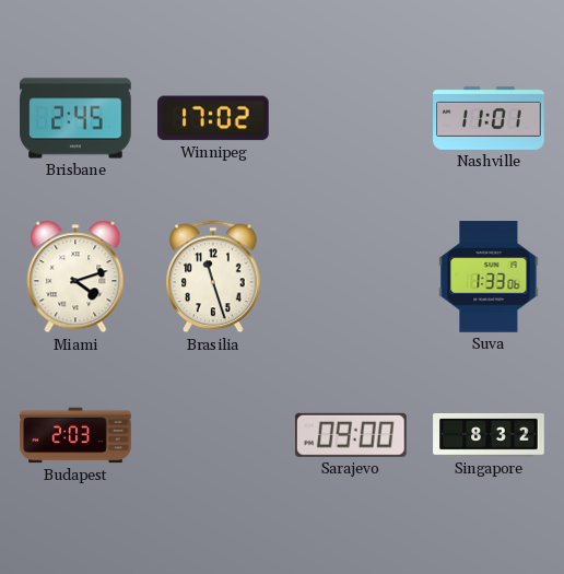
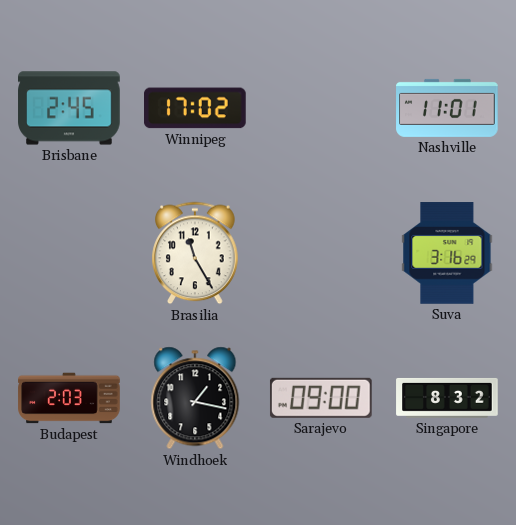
Miami: 4:12 -> none
Brasilia: 11:27 -> 11:25
Suva: 1:33 -> 3:16
Windhoek: none -> 1:17
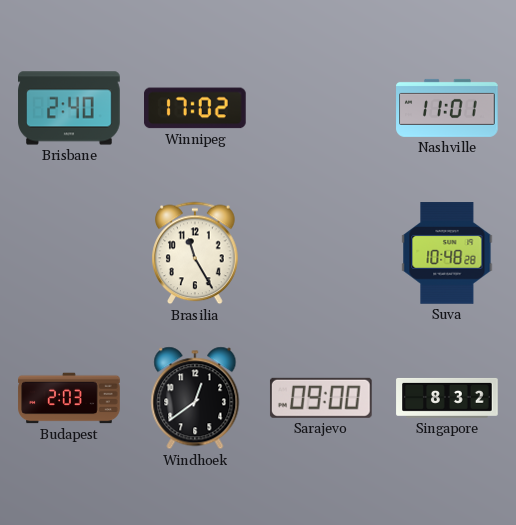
Brisbane: 2:45 -> 2:40
Suva: 3:16 -> 10:48
Windhoek: 1:17 -> 12:39
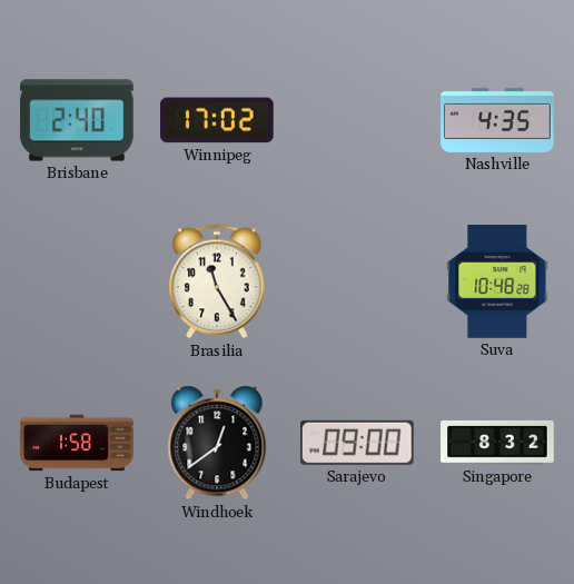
Nashville: 11:01 -> 4:35
Budapest: 2:03 -> 1:58
